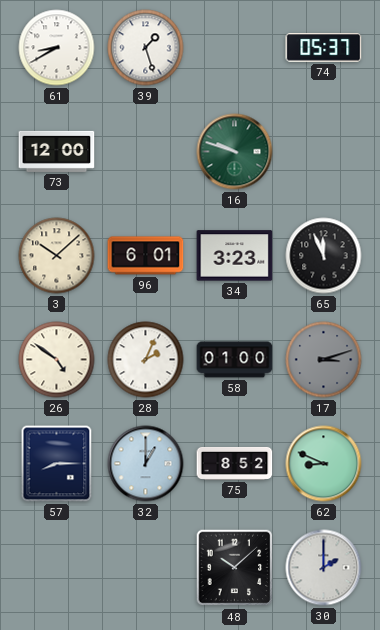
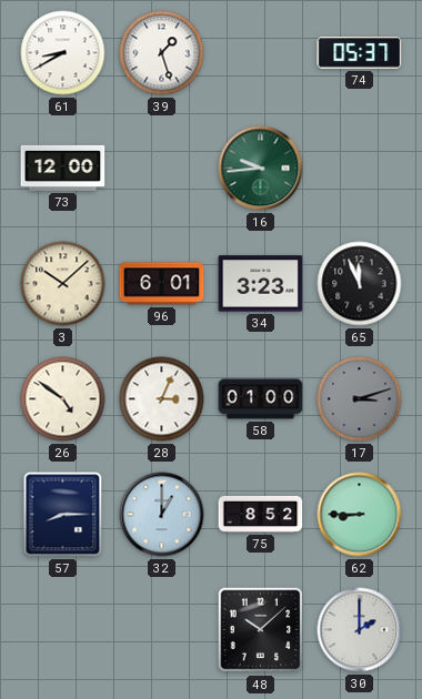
16: 9:48 -> 9:44
28: 2:04 -> 3:04
62: 8:49 -> 8:45
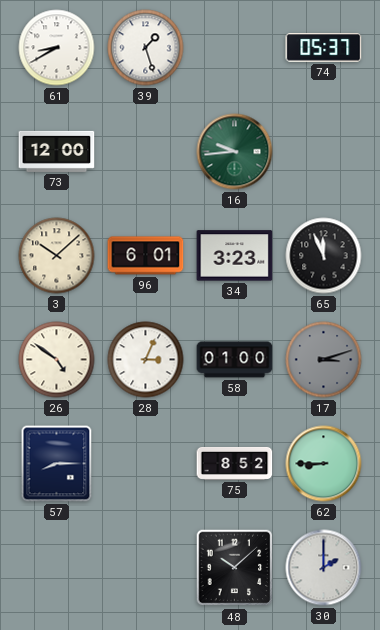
32: 1:00 -> none
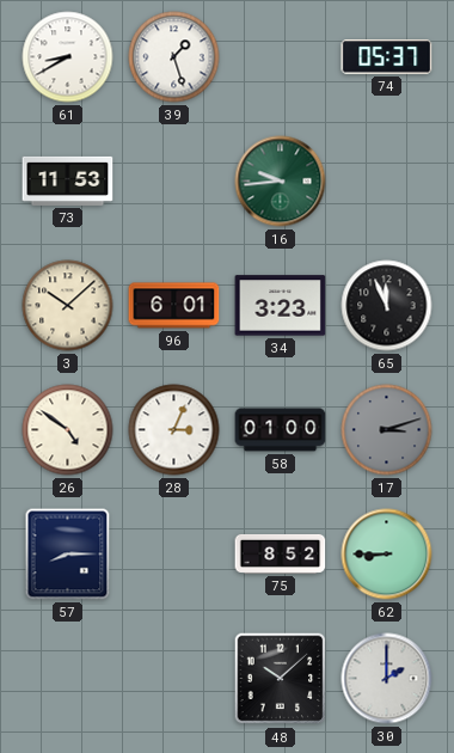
73: 12:00 -> 11:53
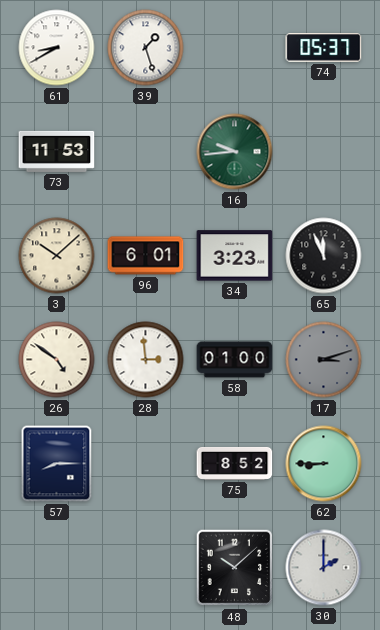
28: 3:04 -> 2:59
